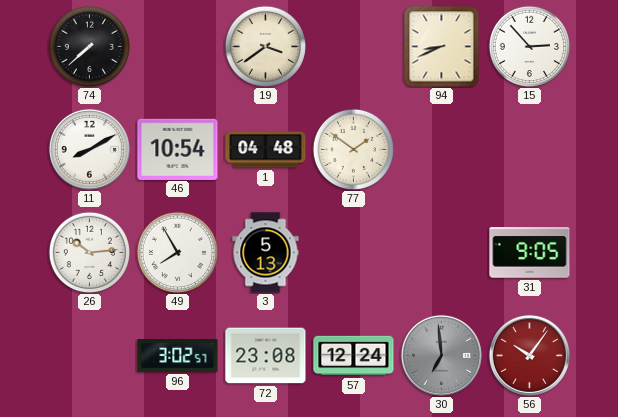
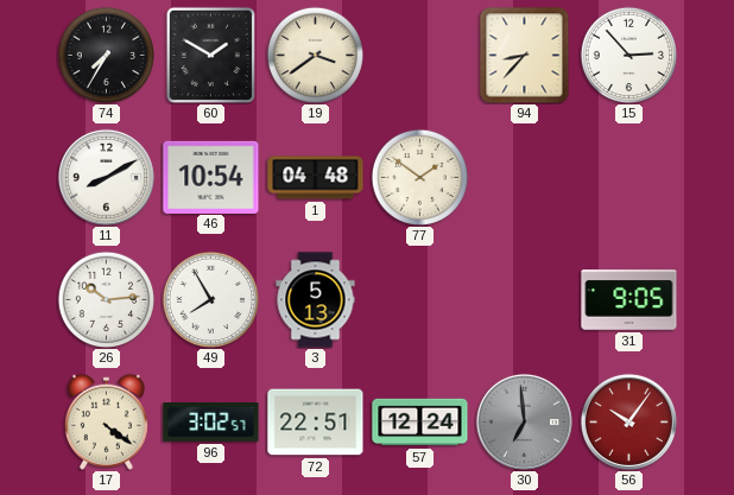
74: 7:38 -> 7:35
60: none -> 1:50
94: 8:41 -> 8:37
17: none -> 4:21
72: 23:08 -> 22:51
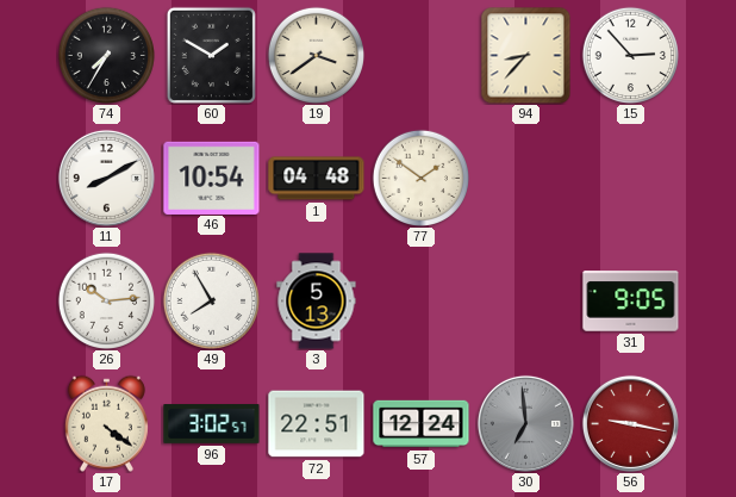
56: 10:06 -> 9:17
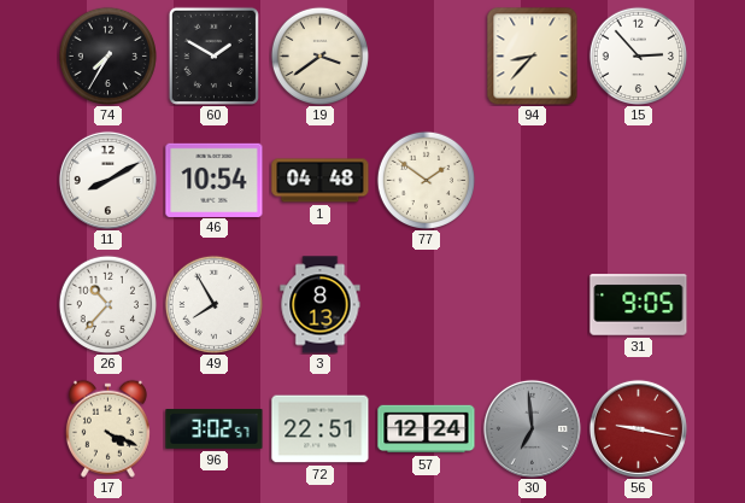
26: 10:14 -> 10:37
3: 5:13 -> 8:13
17: 4:21 -> 4:19
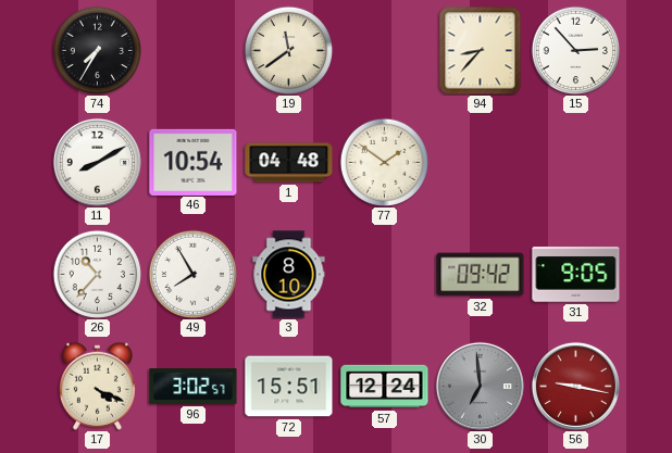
60: 1:50 -> none
19: 3:39 -> 11:39
3: 8:13 -> 8:10
32: none -> 09:42
72: 22:51 -> 15:51
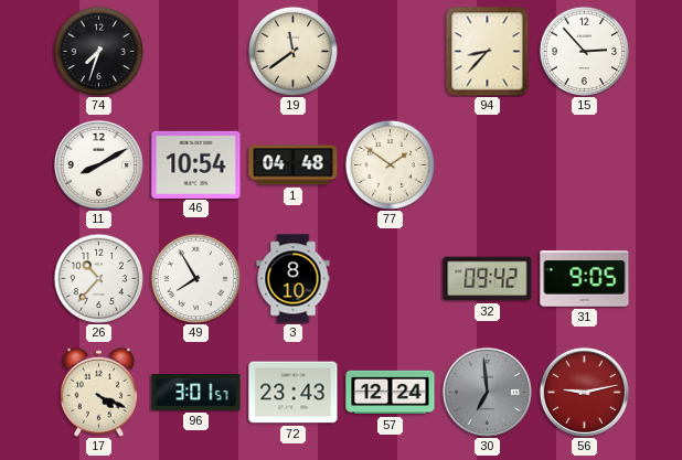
74: 7:35 -> 7:33
96: 3:02 -> 3:01
72: 15:51 -> 23:43
56: 9:17 -> 9:13
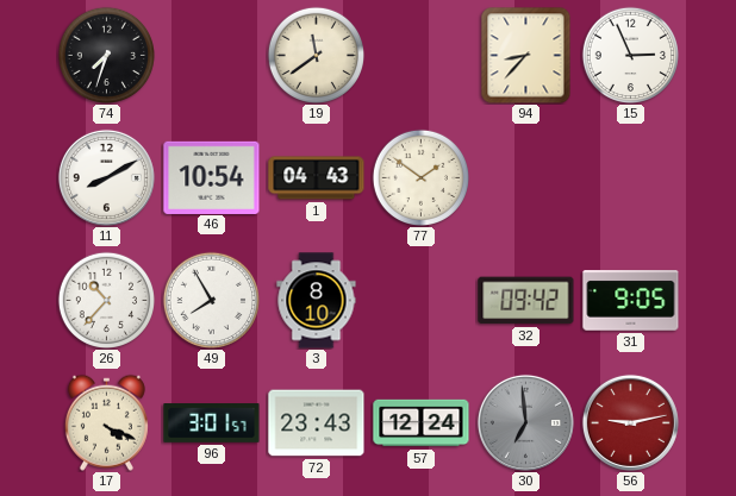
15: 2:53 -> 2:56
1: 04:48 -> 04:43
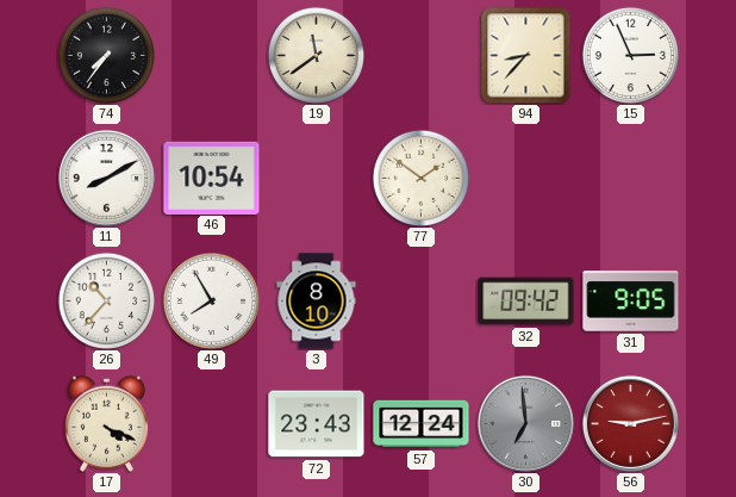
74: 7:33 -> 7:36
1: 04:43 -> none
96: 3:01 -> none
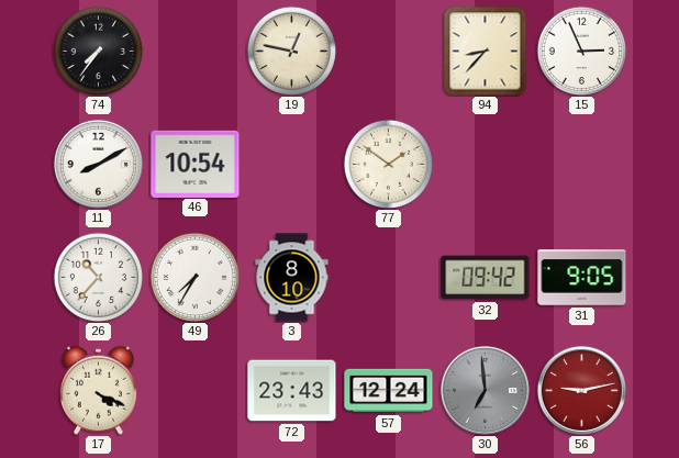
19: 11:39 -> 12:47
49: 7:55 -> 7:35
